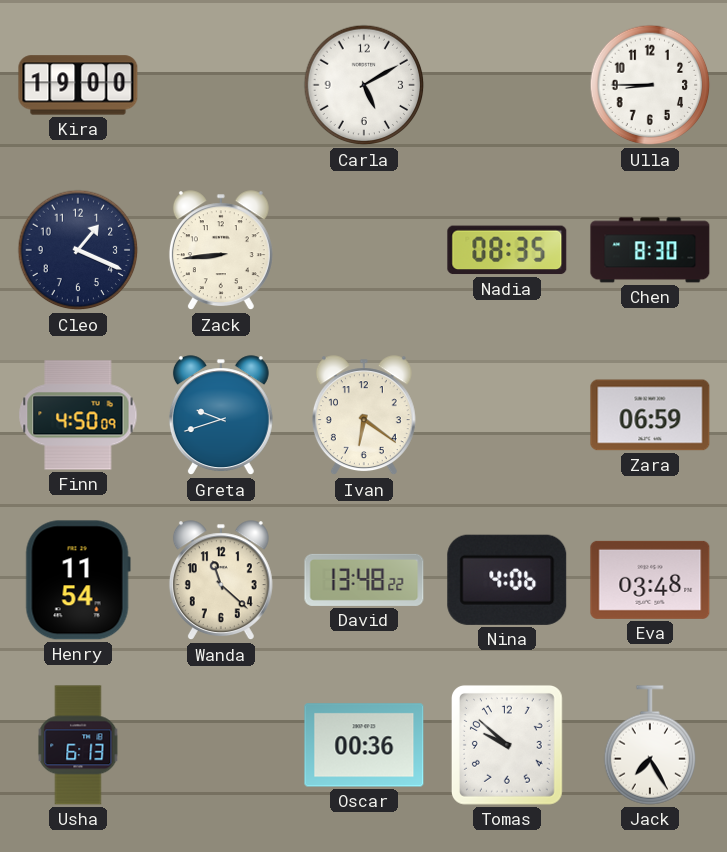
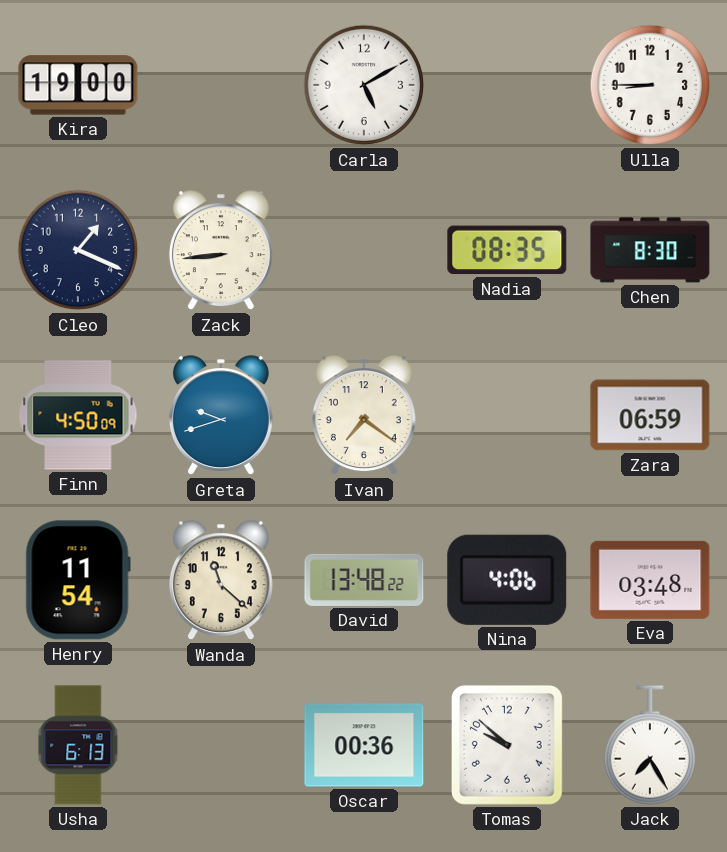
Ivan: 6:21 -> 7:21
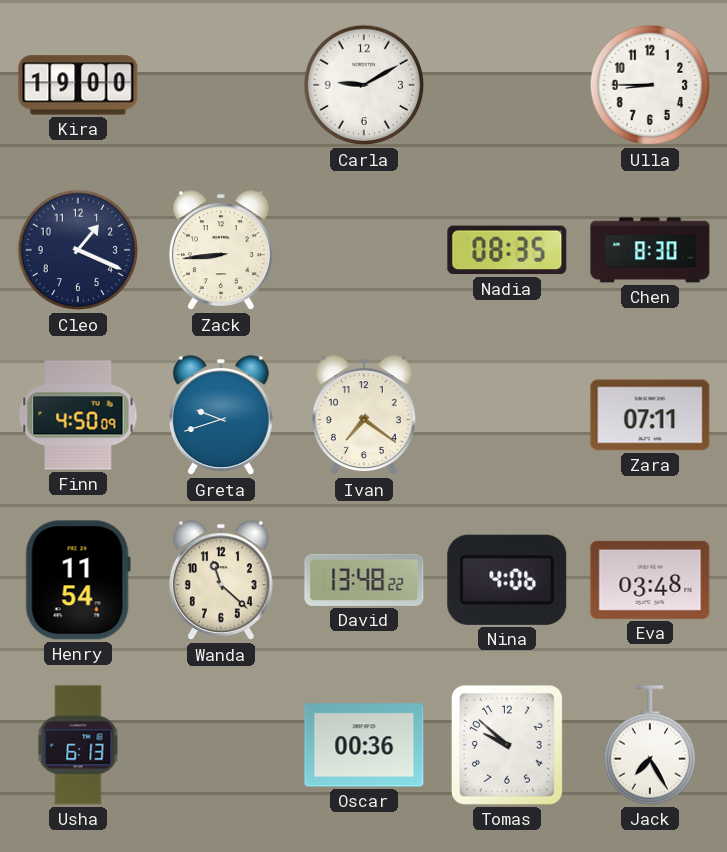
Carla: 5:10 -> 9:10
Zara: 06:59 -> 07:11
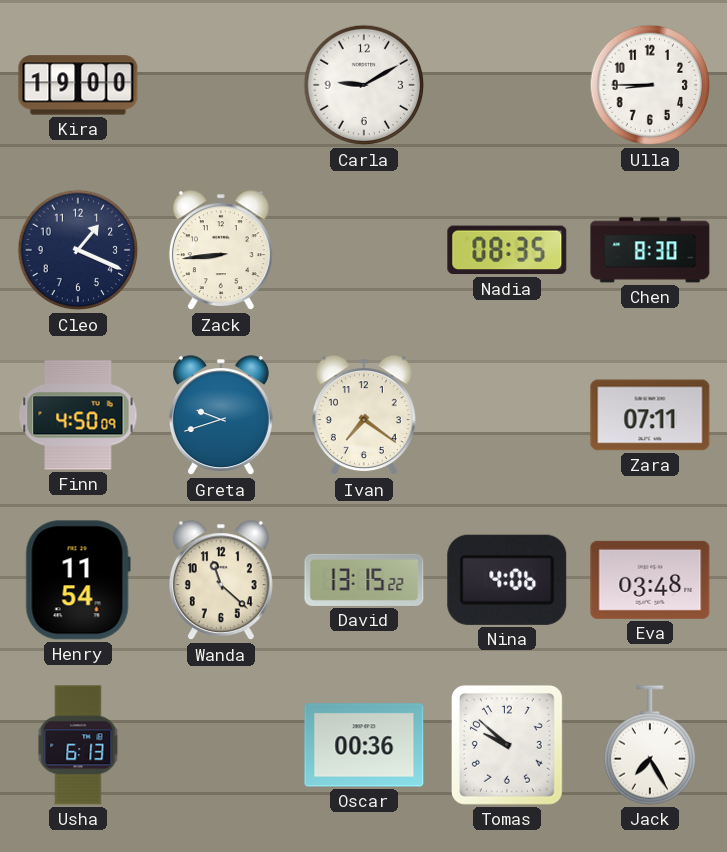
David: 13:48 -> 13:15
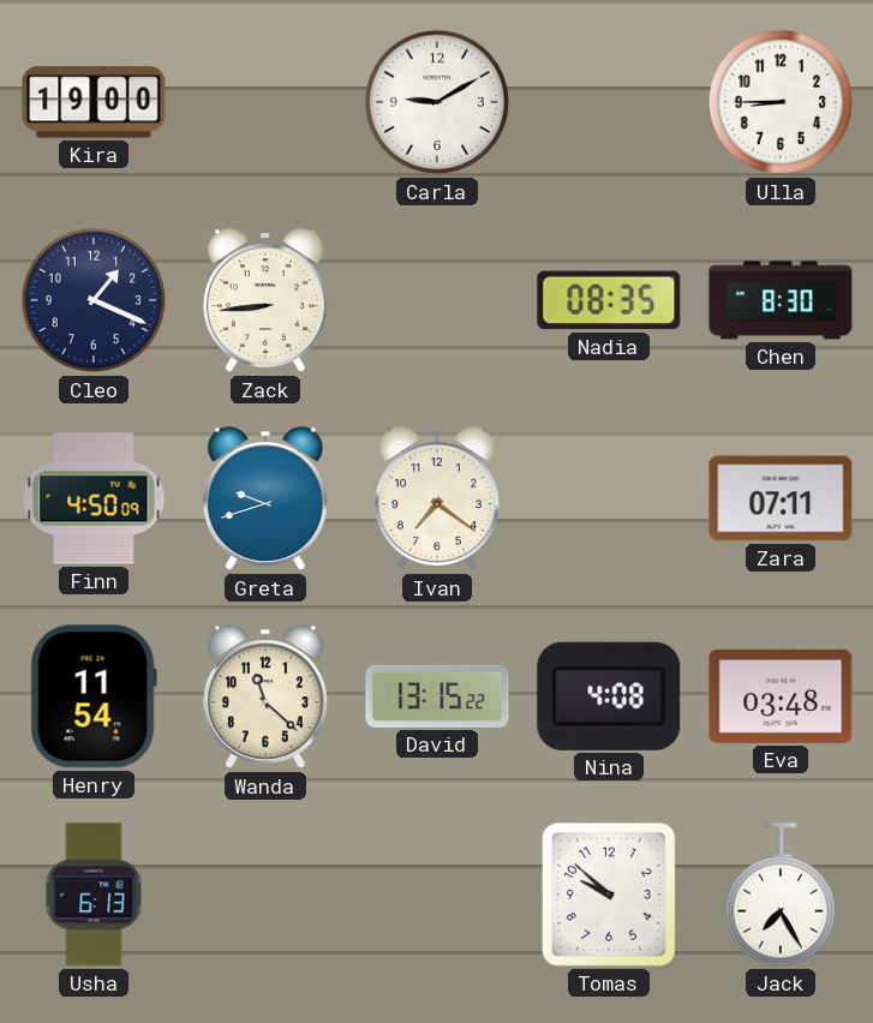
Nina: 4:06 -> 4:08
Oscar: 00:36 -> none
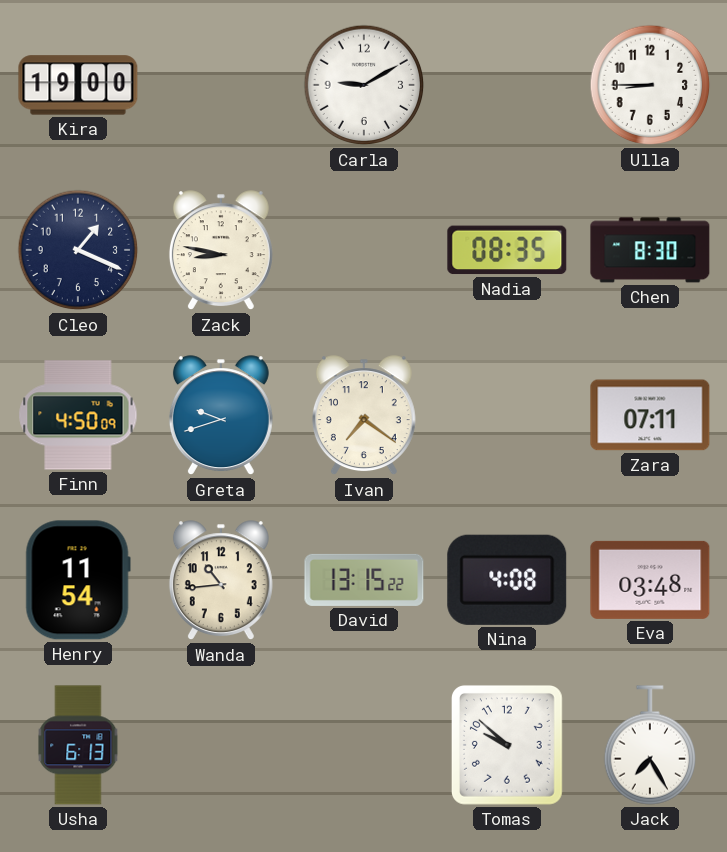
Zack: 8:44 -> 8:47
Wanda: 11:22 -> 10:44
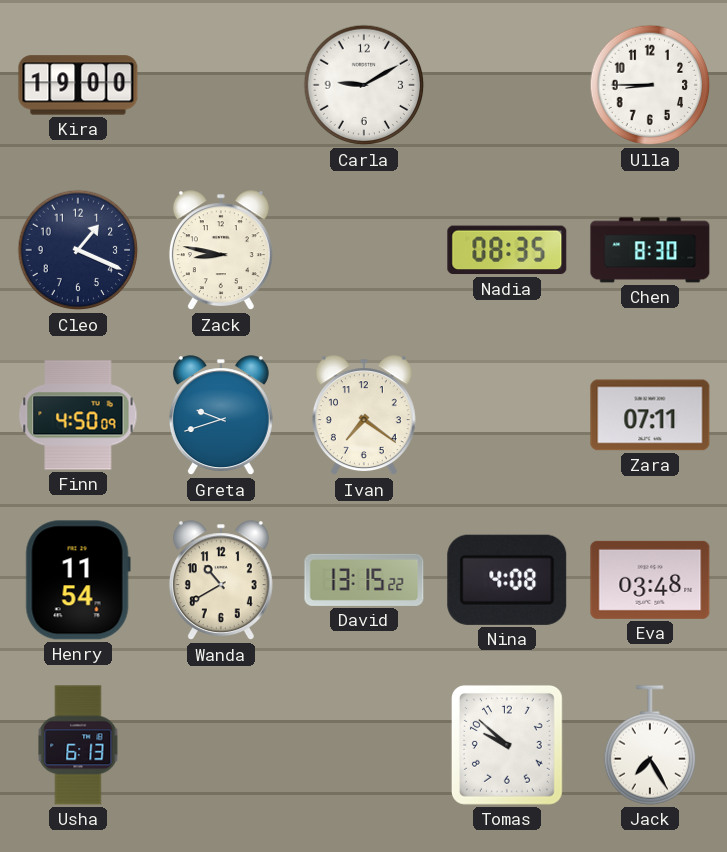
Wanda: 10:44 -> 10:40
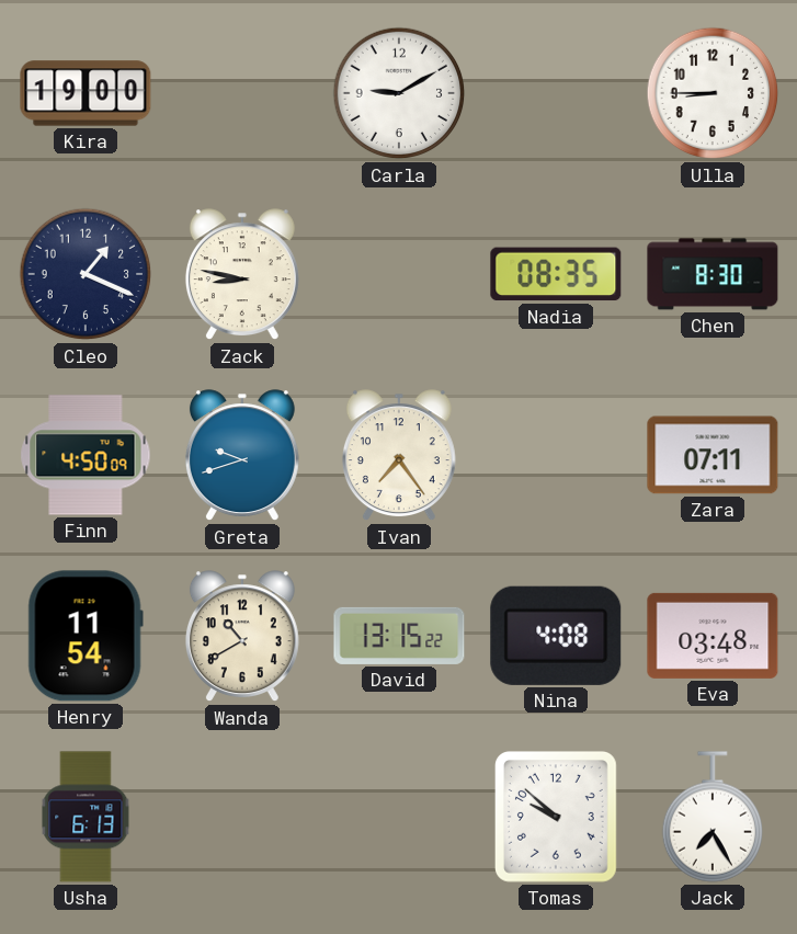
Ivan: 7:21 -> 7:24
